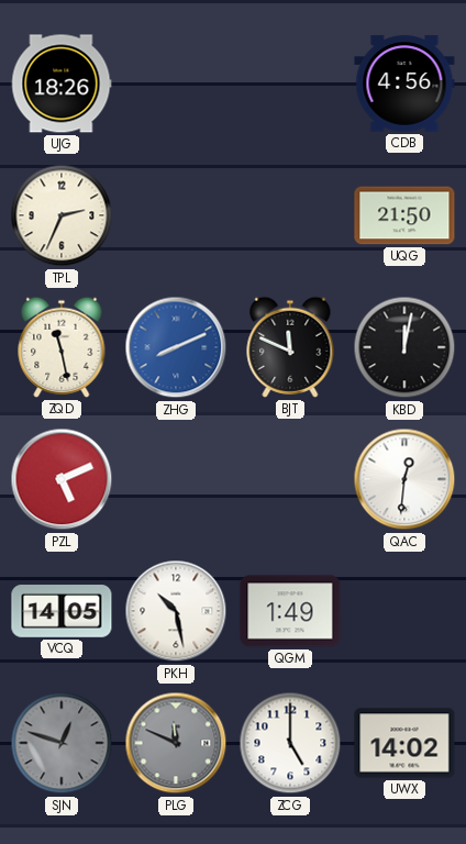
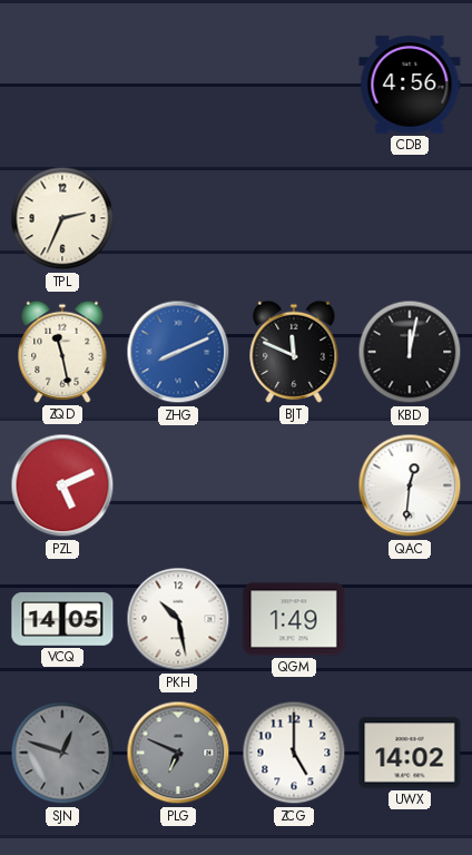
UJG: 18:26 -> none
UQG: 21:50 -> none
PLG: 11:49 -> 6:49
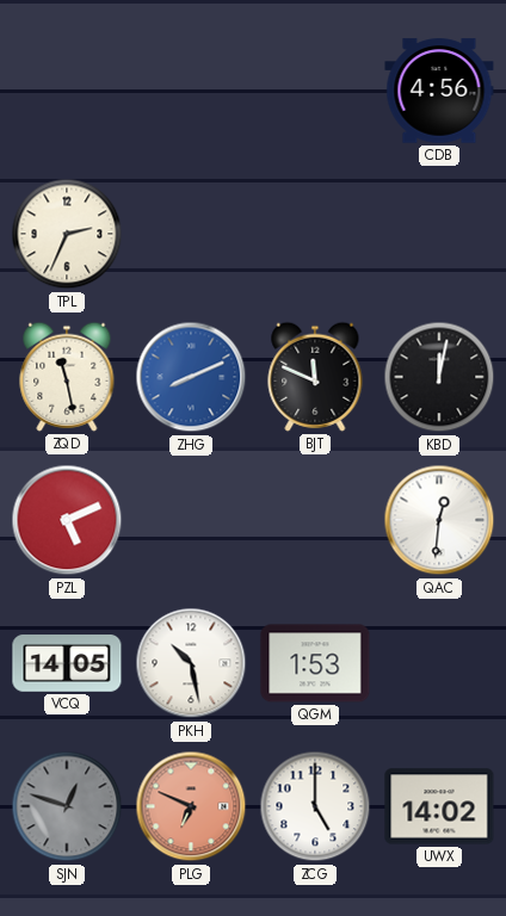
QGM: 1:49 -> 1:53
PLG dial: grey -> salmon
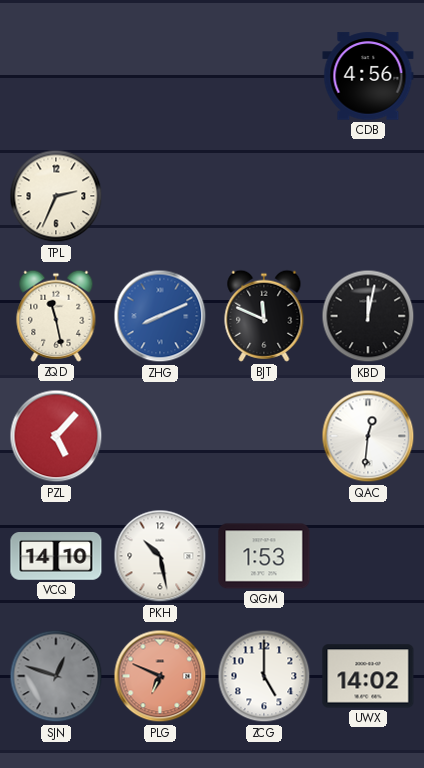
PZL: 5:11 -> 5:07
VCQ: 14:05 -> 14:10
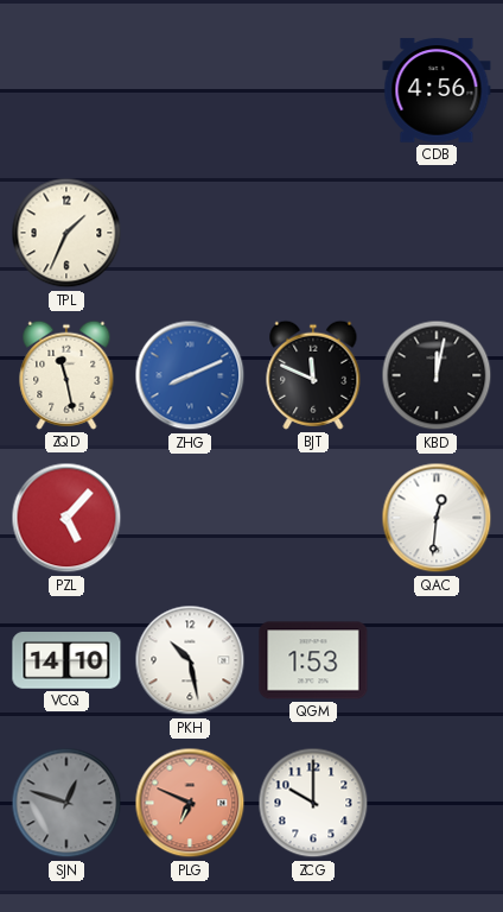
TPL: 2:34 -> 1:34
ZCG: 5:00 -> 10:00
UWX: 14:02 -> none
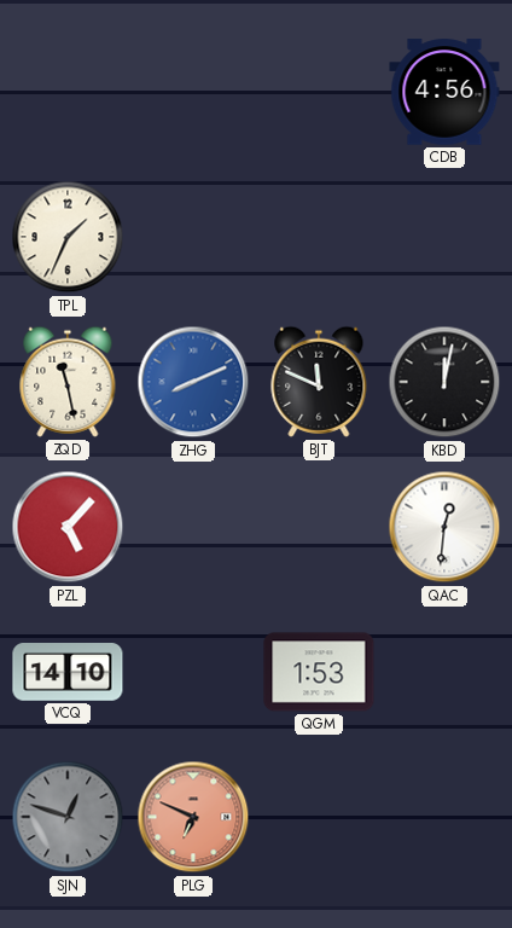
PKH: 10:28 -> none
ZCG: 10:00 -> none
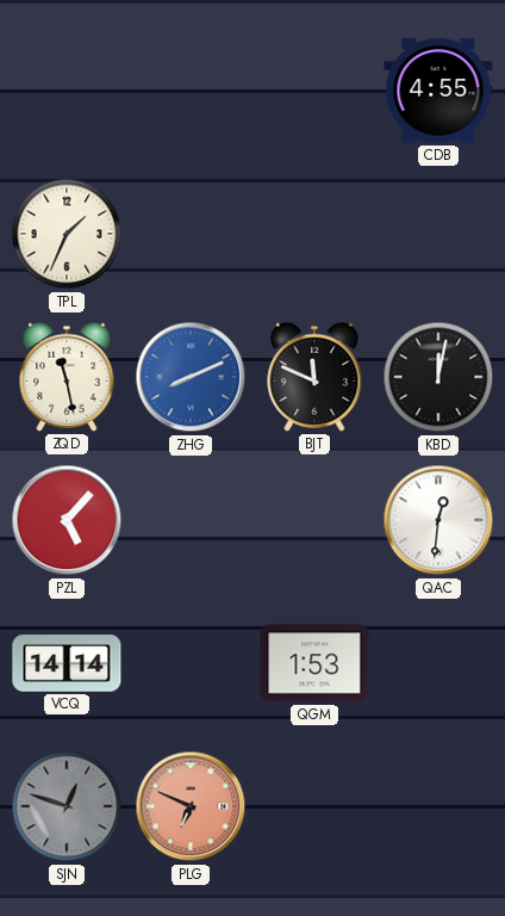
CDB: 4:56 -> 4:55
VCQ: 14:10 -> 14:14
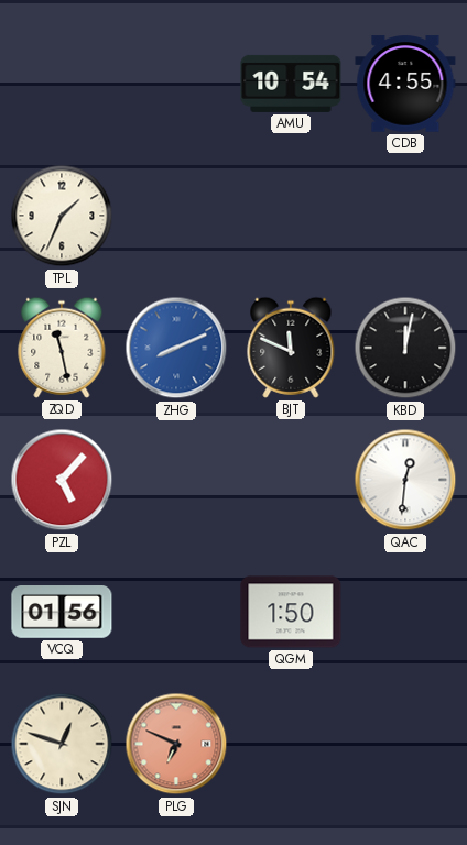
AMU: none -> 10:54
VCQ: 14:14 -> 01:56
QGM: 1:53 -> 1:50
SJN dial: grey -> cream
